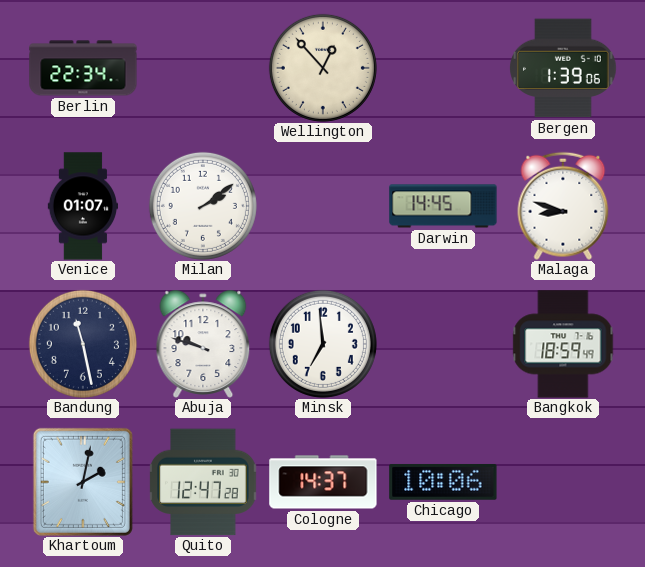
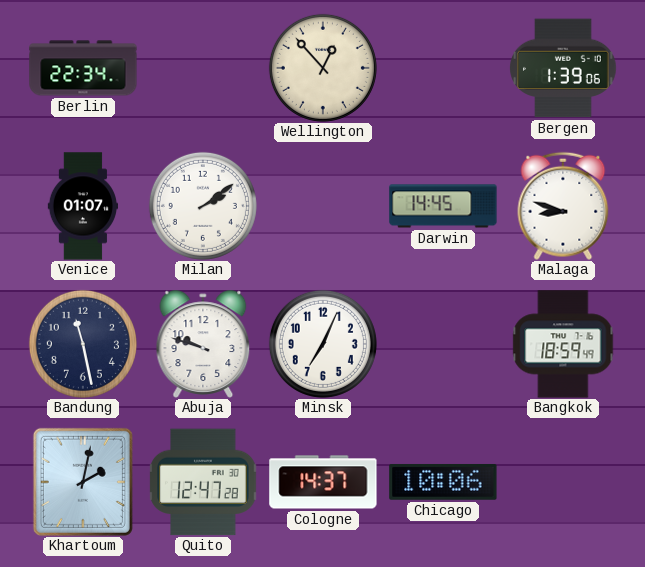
Minsk: 6:59 -> 7:04
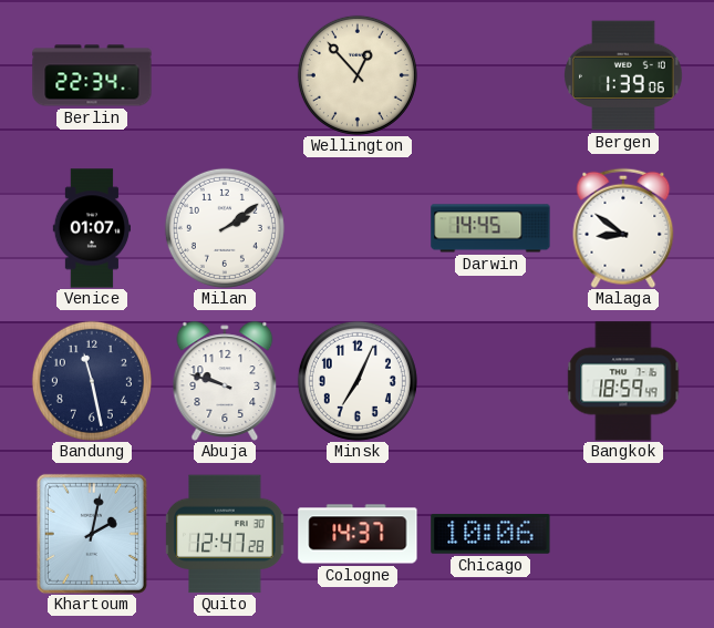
Malaga: 8:48 -> 8:51
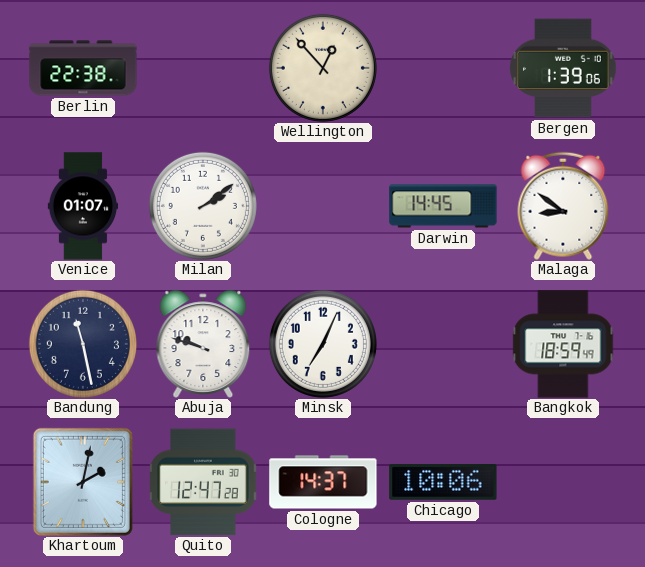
Berlin: 22:34 -> 22:38
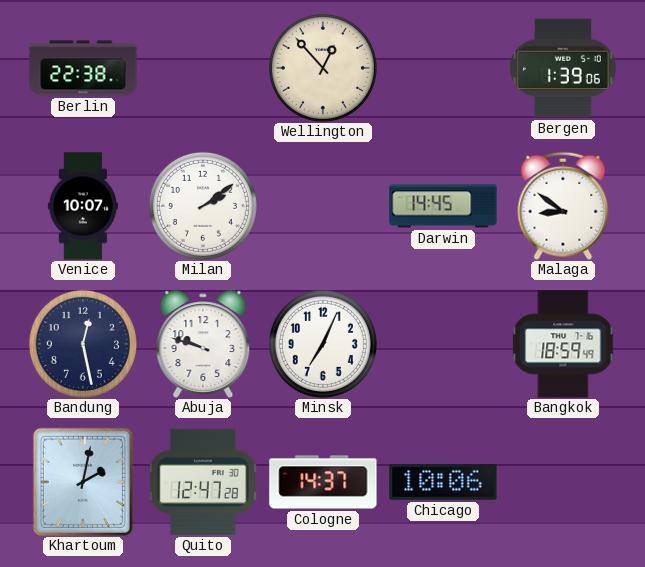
Venice: 01:07 -> 10:07
Bandung: 11:28 -> 12:28
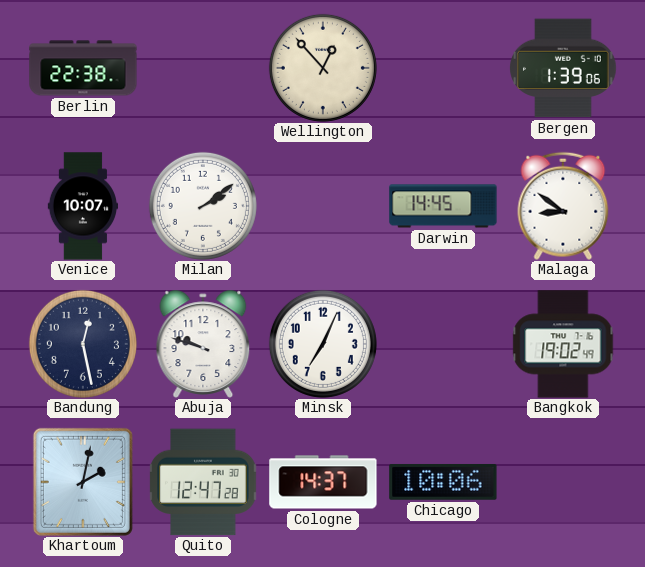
Bangkok: 18:59 -> 19:02
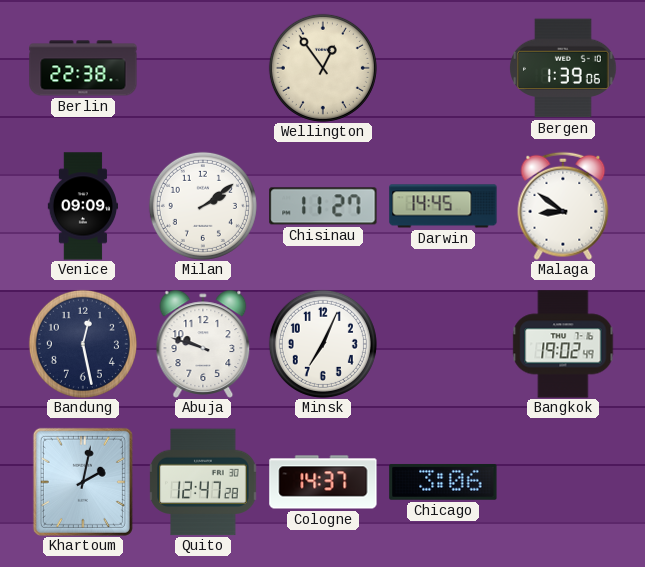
Wellington: 12:53 -> 12:54
Venice: 10:07 -> 09:09
Chisinau: none -> 11:27
Chicago: 10:06 -> 3:06
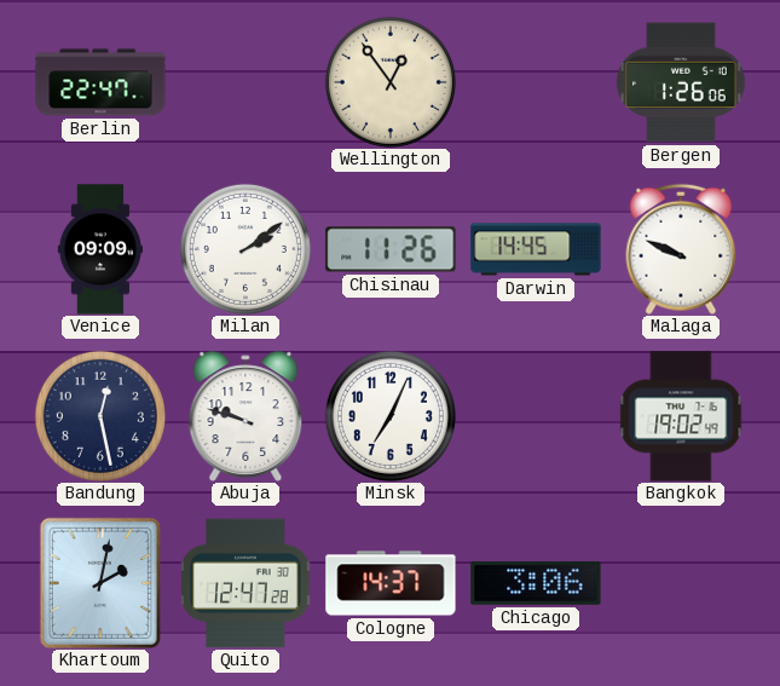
Berlin: 22:38 -> 22:47
Bergen: 1:39 -> 1:26
Chisinau: 11:27 -> 11:26
Malaga: 8:51 -> 9:49
